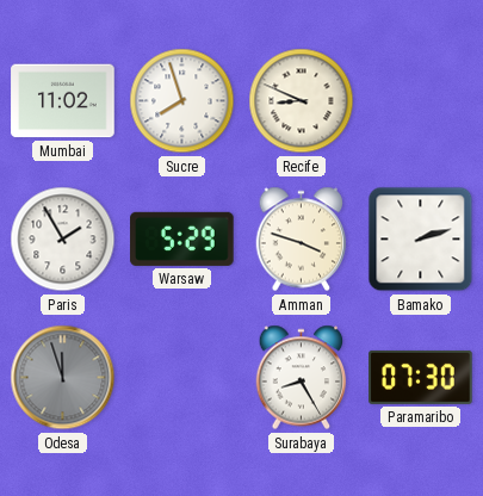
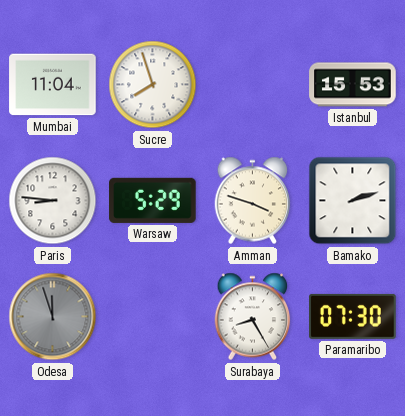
Mumbai: 11:02 -> 11:04
Recife: 8:49 -> none
Istanbul: none -> 15:53
Paris: 1:55 -> 8:46
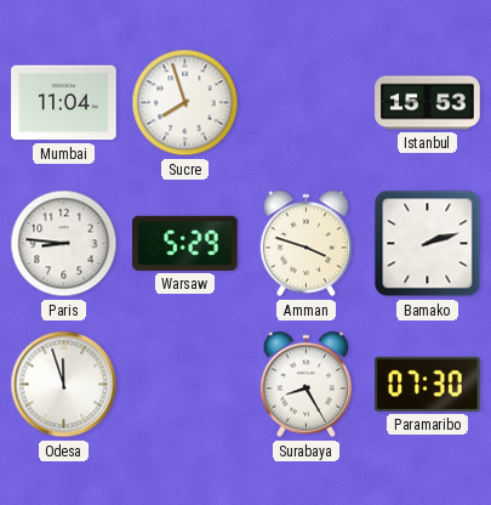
Odesa dial: grey -> white
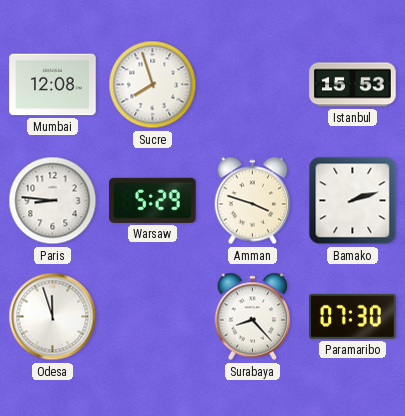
Mumbai: 11:04 -> 12:08
Surabaya: 8:25 -> 8:23
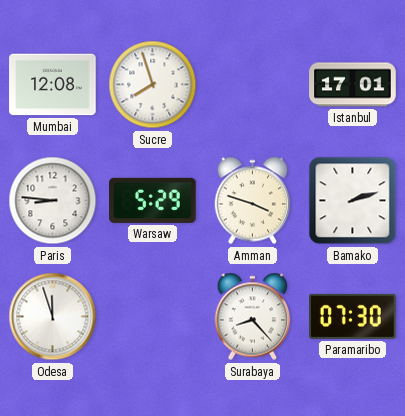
Istanbul: 15:53 -> 17:01
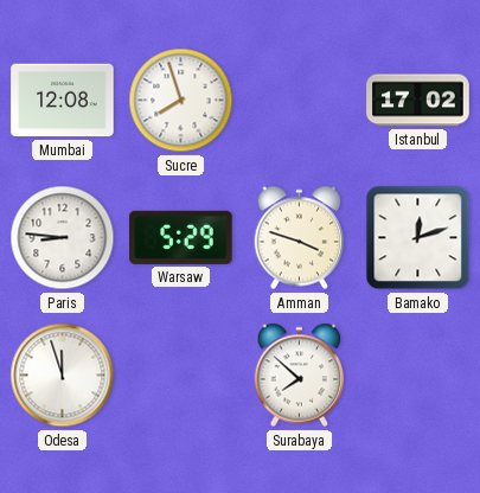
Istanbul: 17:01 -> 17:02
Bamako: 2:12 -> 12:12
Surabaya: 8:23 -> 7:52
Paramaribo: 07:30 -> none
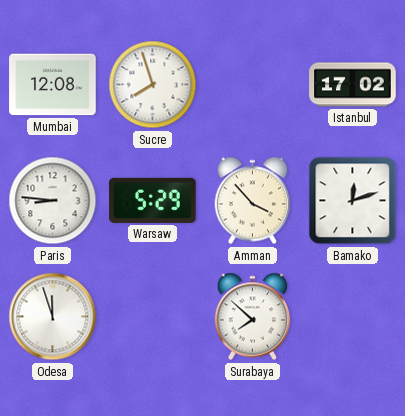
Amman: 3:48 -> 3:53
